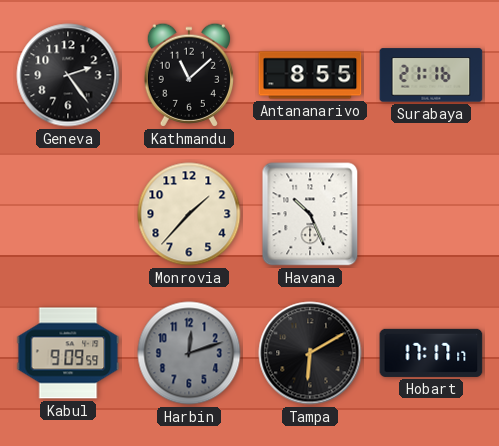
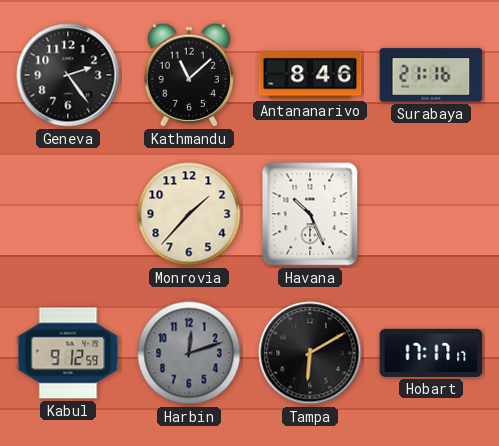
Antananarivo: 8:55 -> 8:46
Kabul: 9:09 -> 9:12
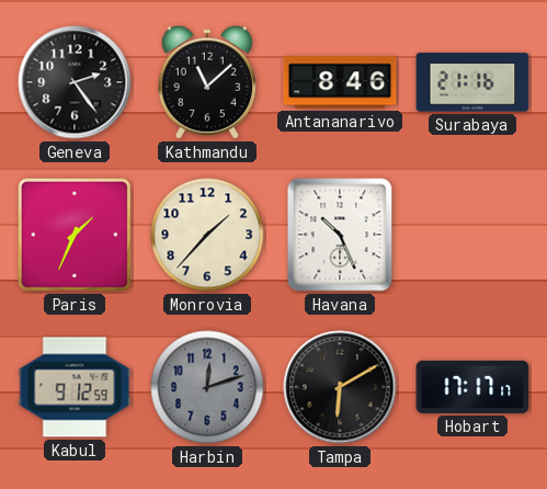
Paris: none -> 1:34
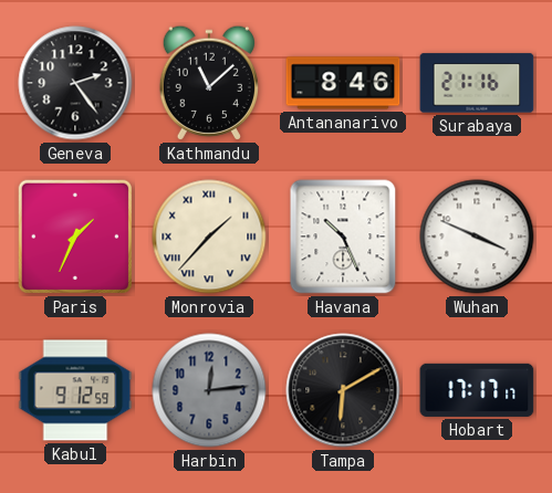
Monrovia numerals: Arabic -> Roman
Wuhan: none -> 3:49
Harbin: 12:12 -> 12:14
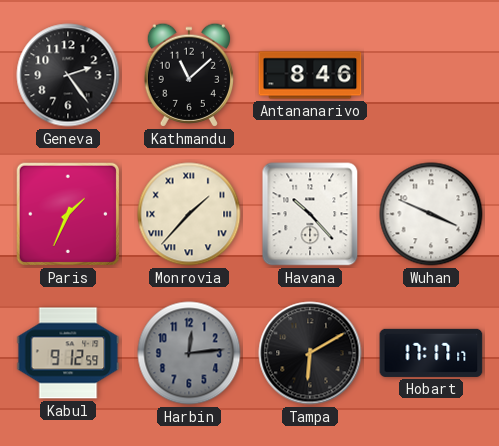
Surabaya: 21:16 -> none
Havana: 10:26 -> 10:23
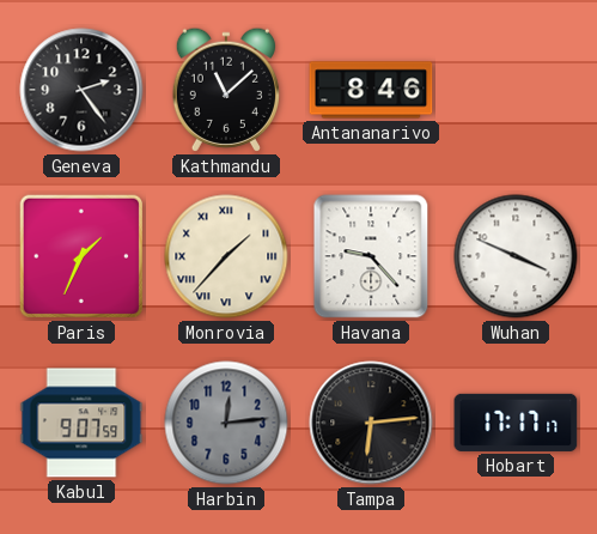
Havana: 10:23 -> 9:23
Kabul: 9:12 -> 9:07
Tampa: 6:10 -> 6:14
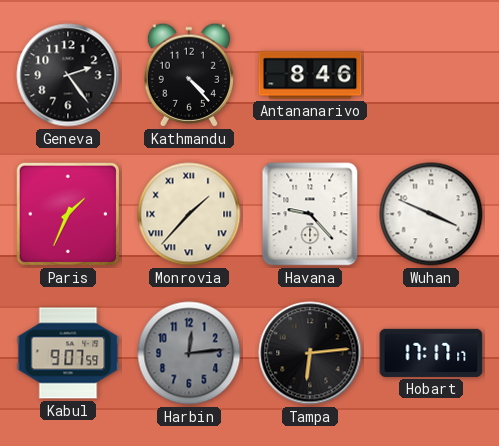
Kathmandu: 11:08 -> 4:23
